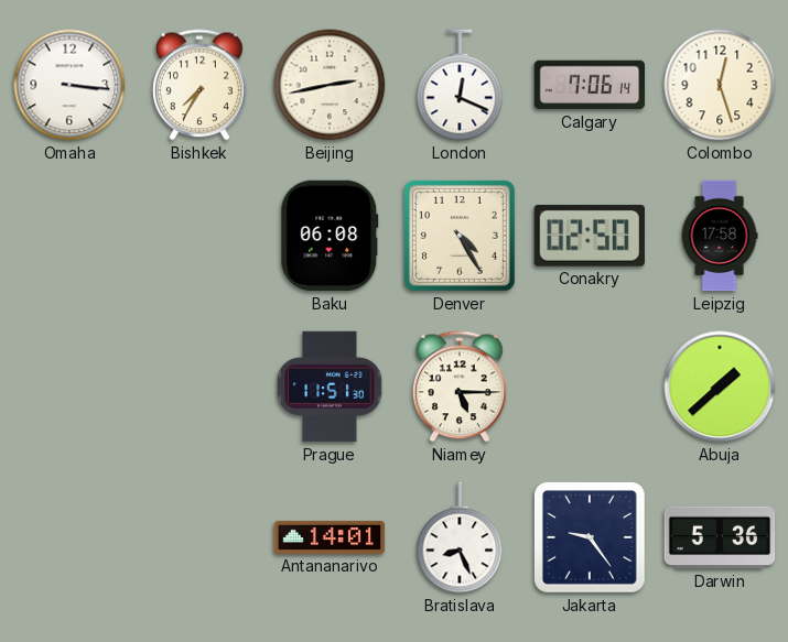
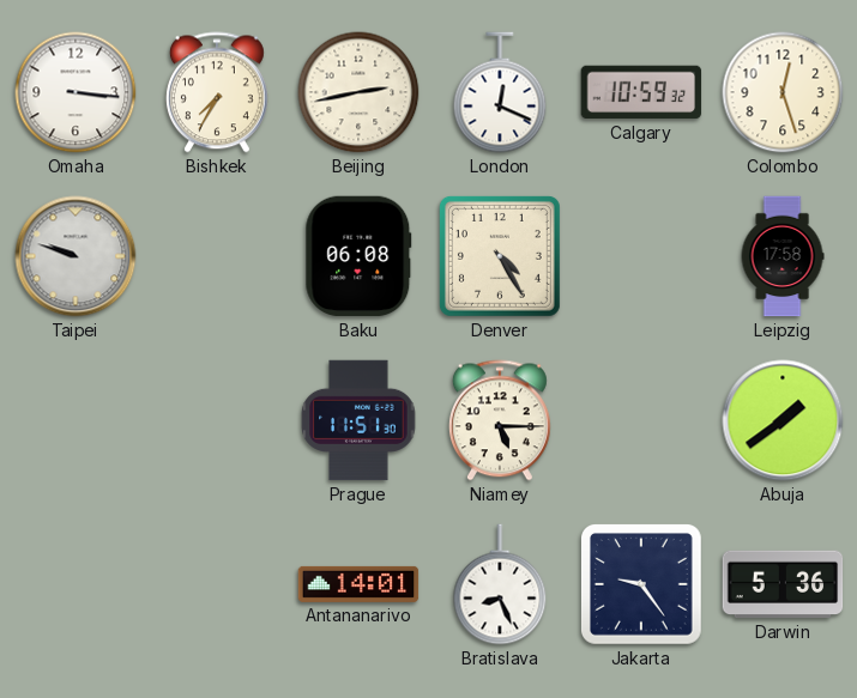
Calgary: 7:06 -> 10:59
Taipei: none -> 9:48
Conakry: 02:50 -> none
Abuja: 1:38 -> 1:39
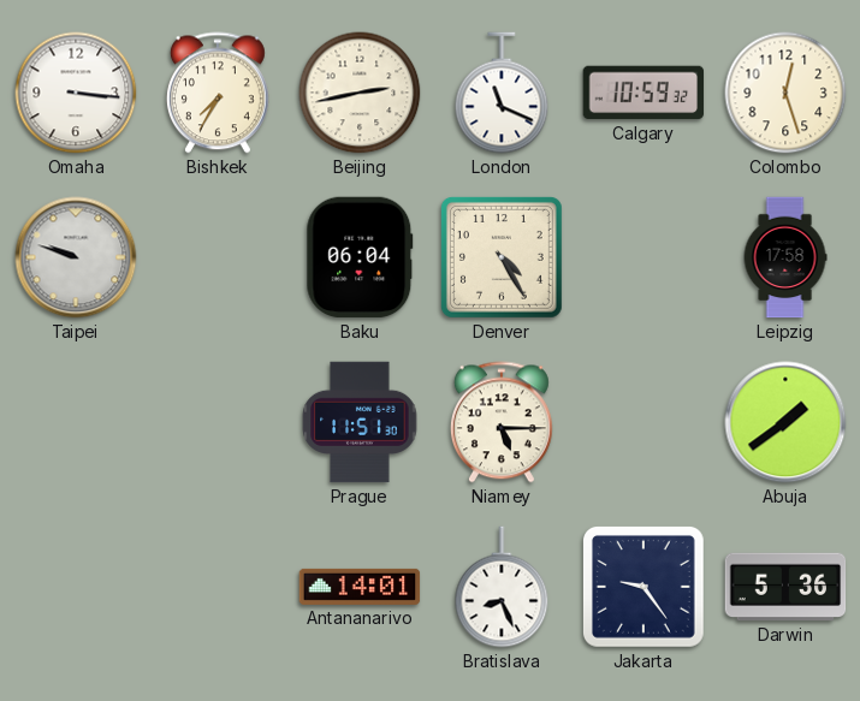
London: 12:19 -> 11:19
Baku: 06:08 -> 06:04
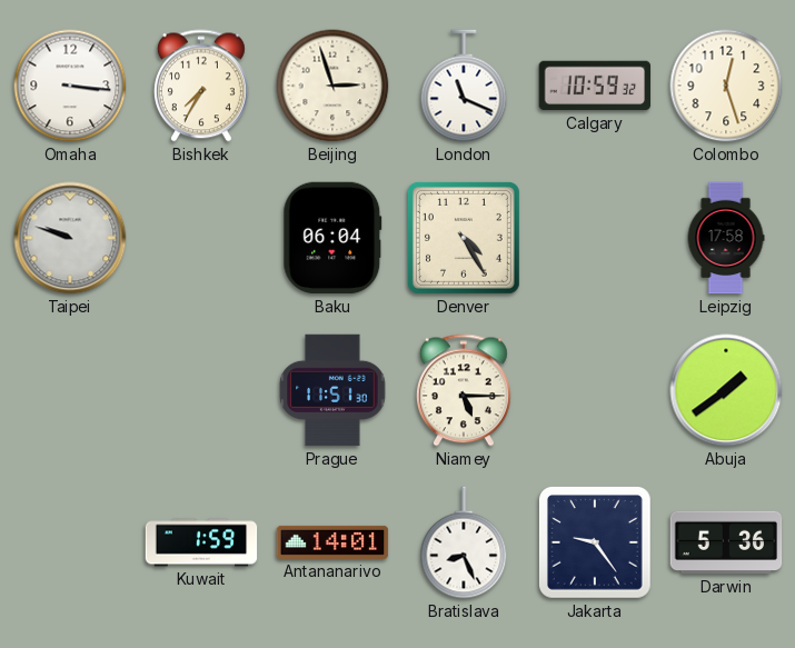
Beijing: 2:43 -> 2:57
Kuwait: none -> 1:59
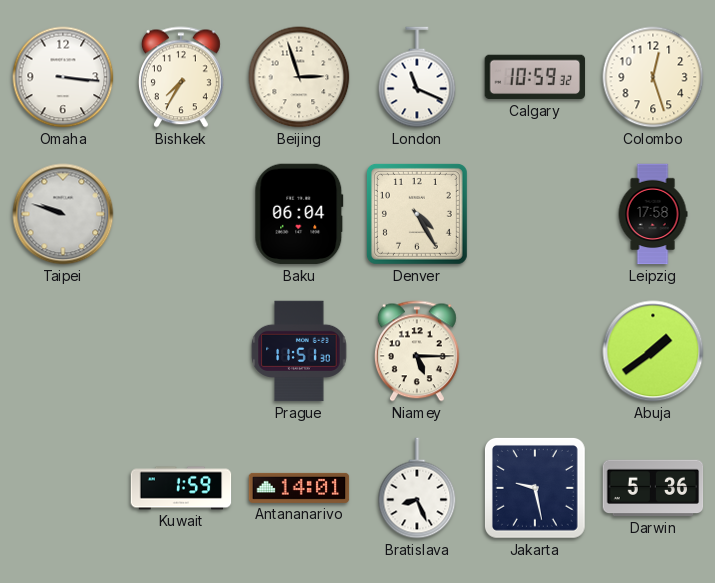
Jakarta: 9:24 -> 9:28
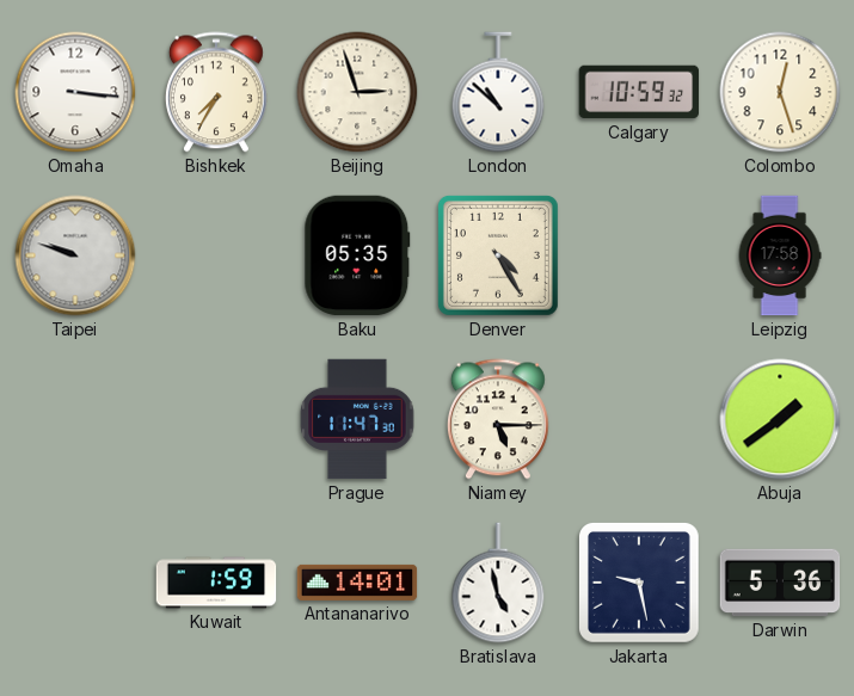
London: 11:19 -> 10:52
Baku: 06:04 -> 05:35
Prague: 11:51 -> 11:47
Bratislava: 8:26 -> 4:58
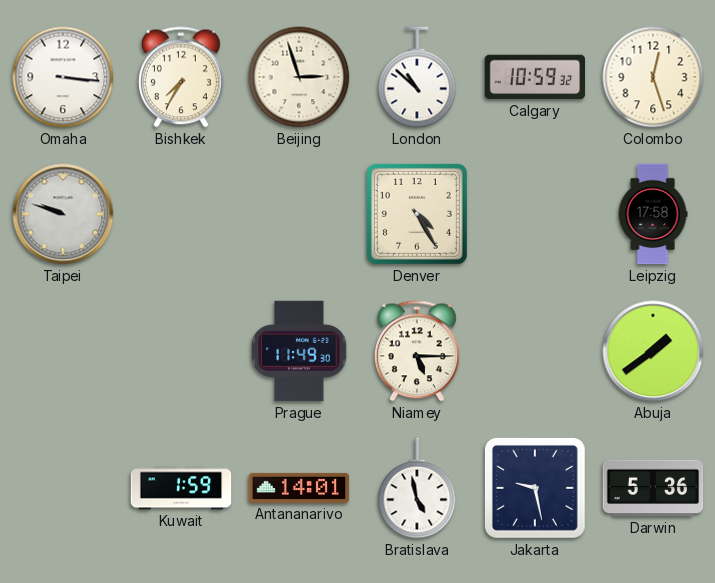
Baku: 05:35 -> none
Prague: 11:47 -> 11:49
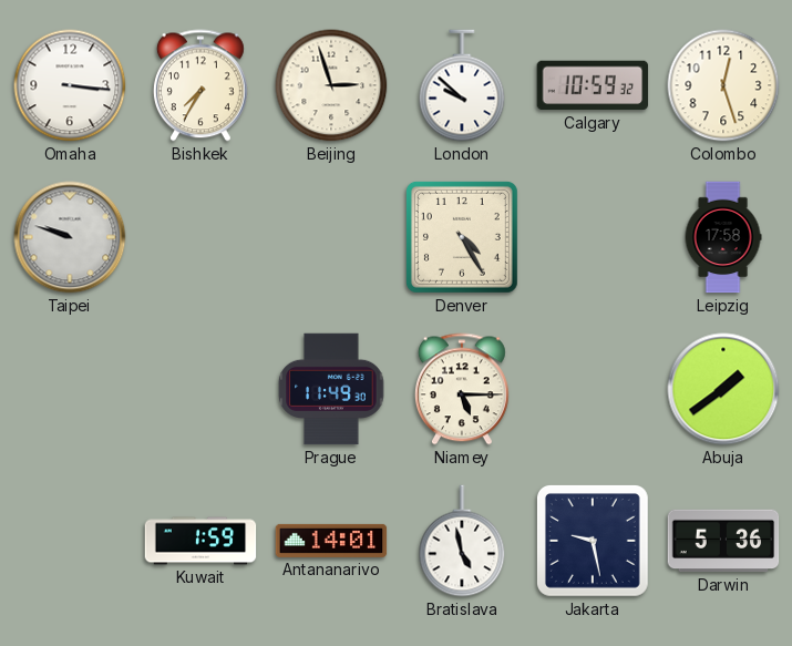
London: 10:52 -> 9:52
